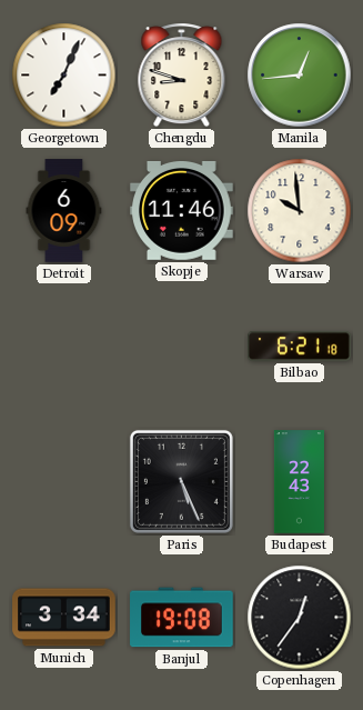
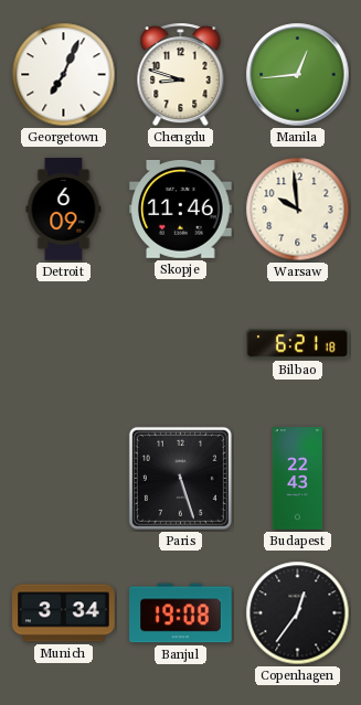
Paris: 5:26 -> 5:27
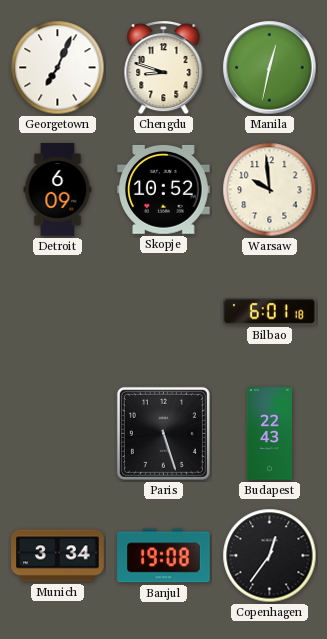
Manila: 12:44 -> 12:32
Skopje: 11:46 -> 10:52
Bilbao: 6:21 -> 6:01
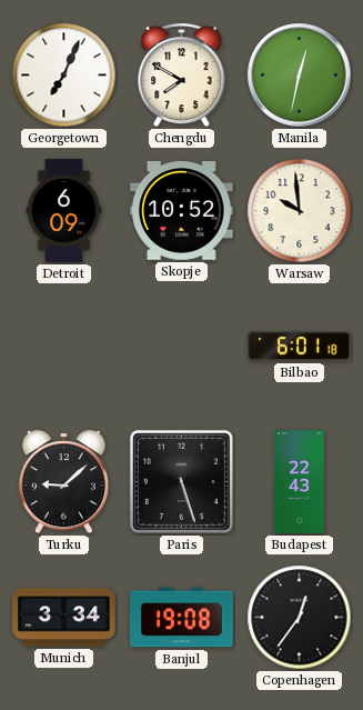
Chengdu: 8:48 -> 7:50
Turku: none -> 9:08
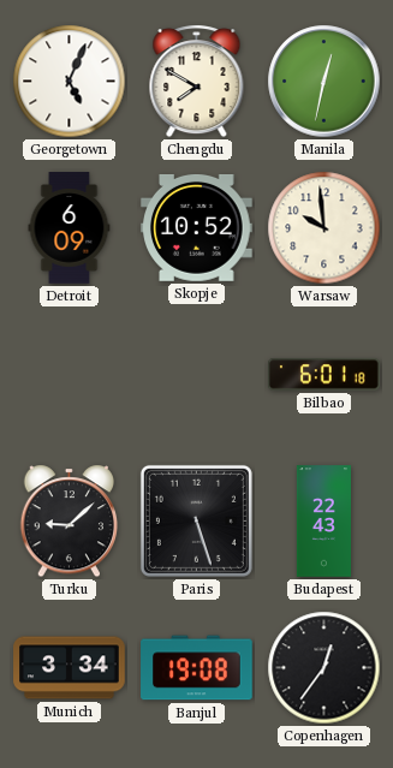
Georgetown: 7:04 -> 5:04
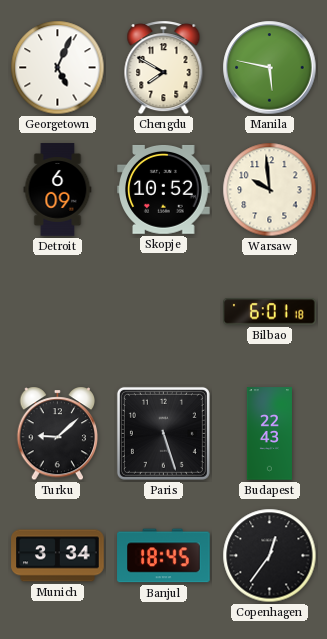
Manila: 12:32 -> 5:47
Banjul: 19:08 -> 18:45
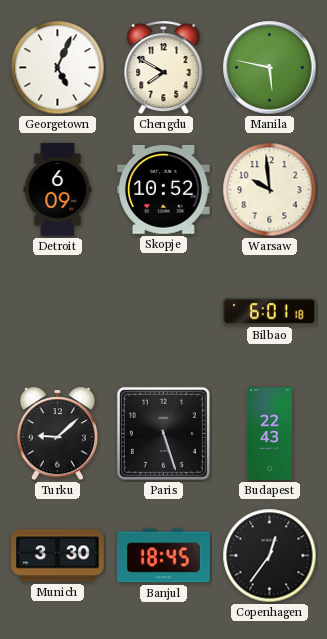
Munich: 3:34 -> 3:30
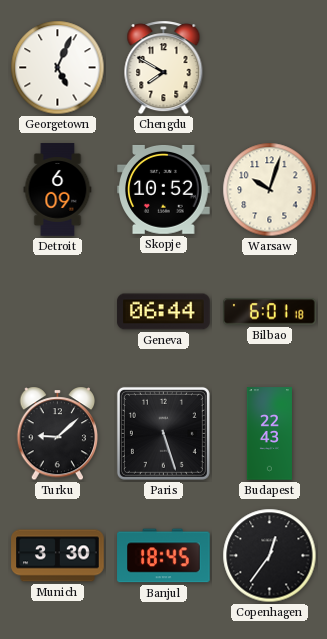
Manila: 5:47 -> none
Warsaw: 9:59 -> 10:03
Geneva: none -> 06:44
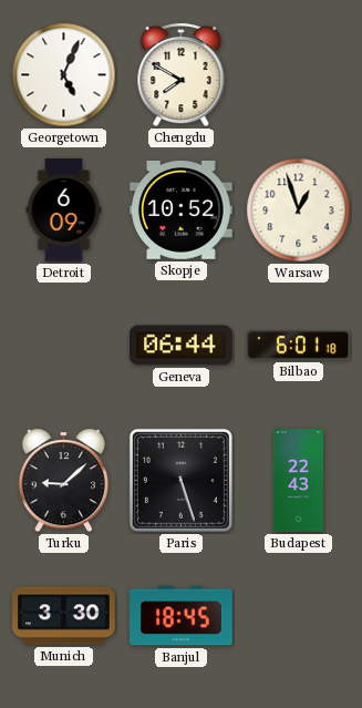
Warsaw: 10:03 -> 12:57
Copenhagen: 12:36 -> none
